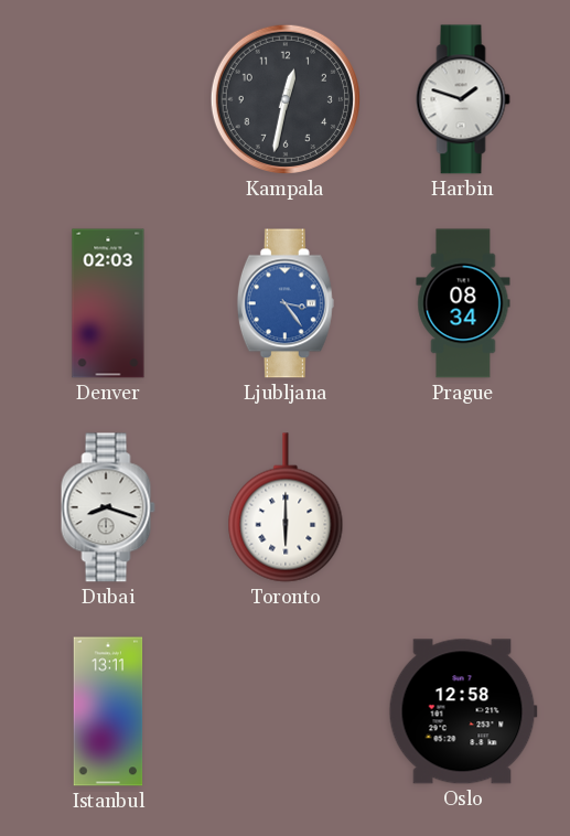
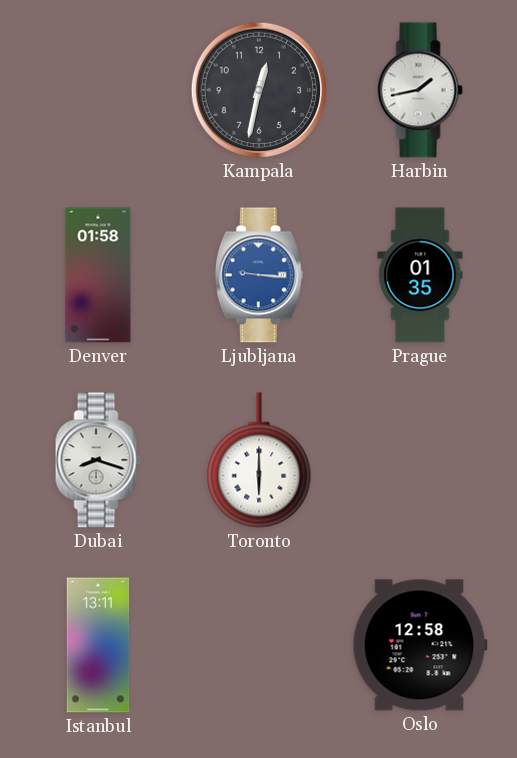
Harbin: 1:48 -> 1:43
Denver: 02:03 -> 01:58
Ljubljana: 3:24 -> 9:16
Prague: 08:34 -> 01:35
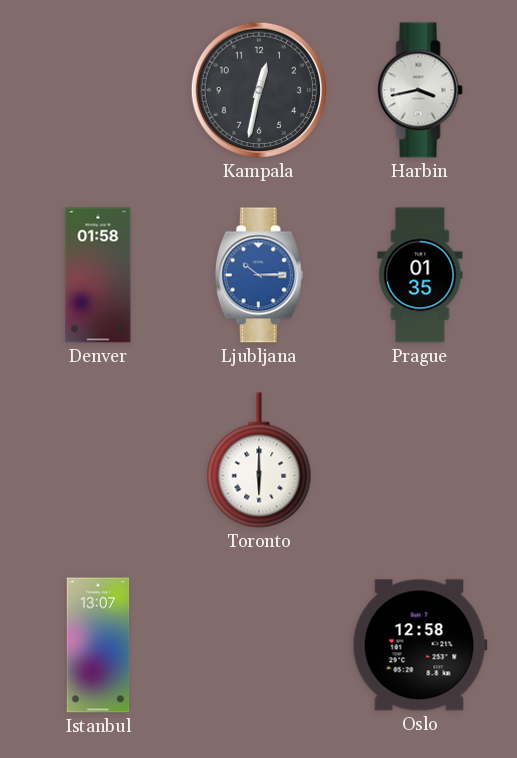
Harbin: 1:43 -> 3:43
Ljubljana: 9:16 -> 10:15
Dubai: 8:18 -> none
Istanbul: 13:11 -> 13:07
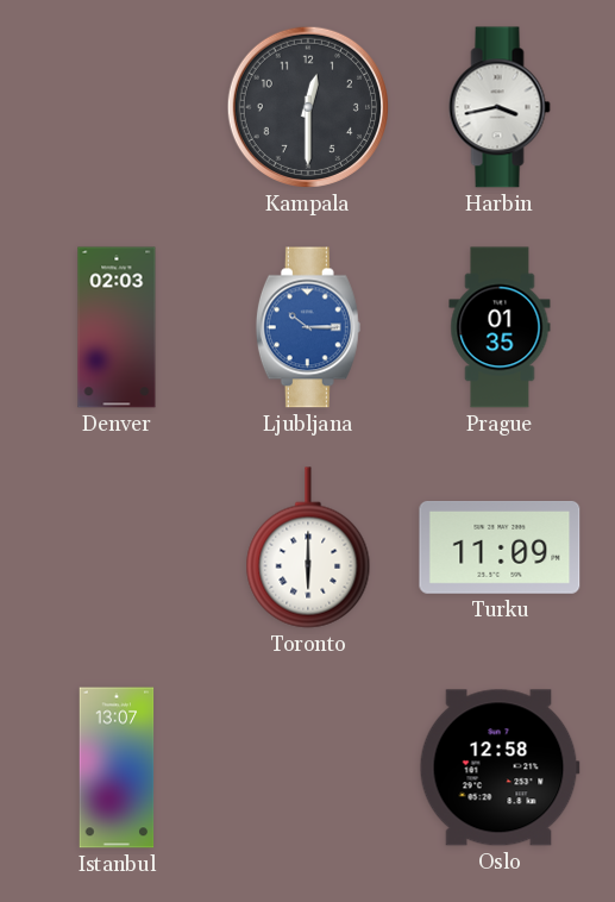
Kampala: 12:32 -> 12:30
Denver: 01:58 -> 02:03
Turku: none -> 11:09
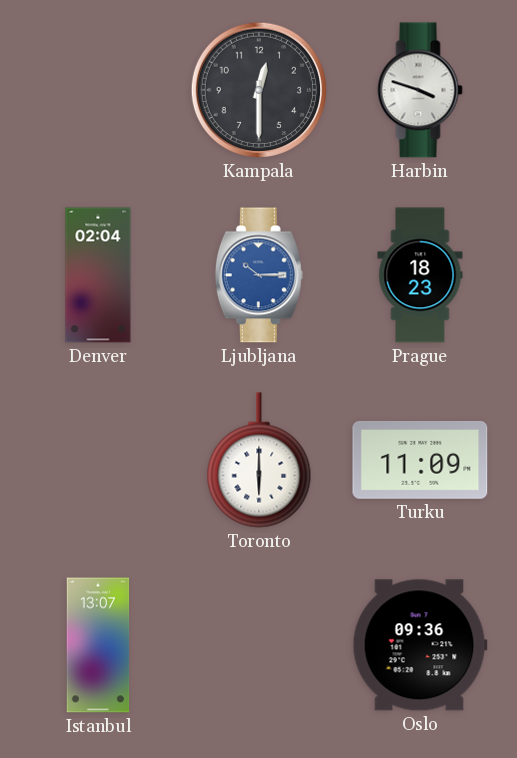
Harbin: 3:43 -> 3:48
Denver: 02:03 -> 02:04
Prague: 01:35 -> 18:23
Oslo: 12:58 -> 09:36
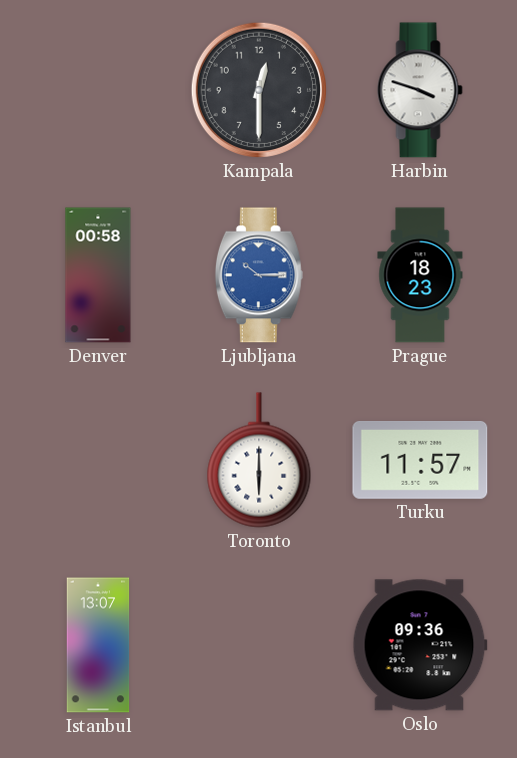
Denver: 02:04 -> 00:58
Turku: 11:09 -> 11:57
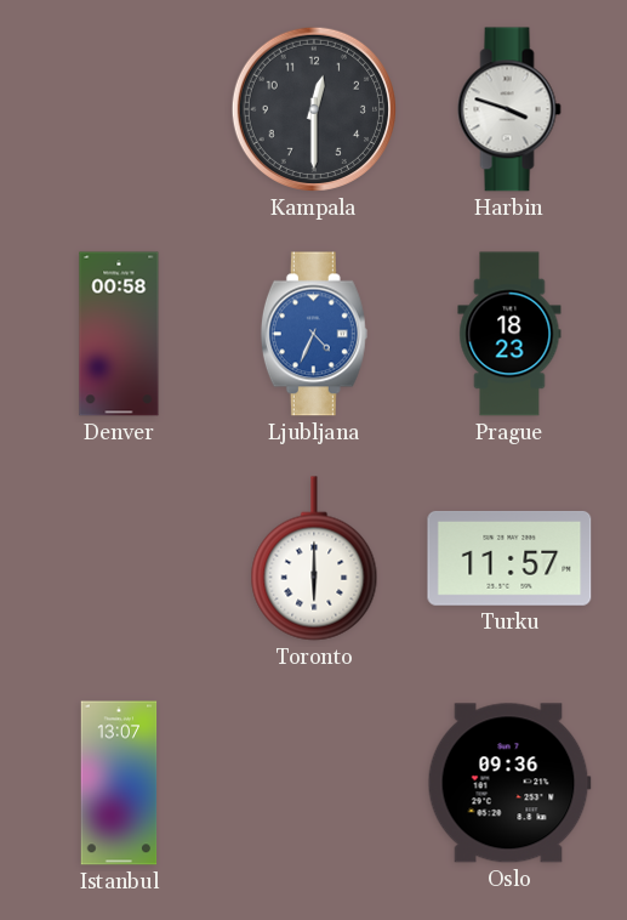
Ljubljana: 10:15 -> 4:34
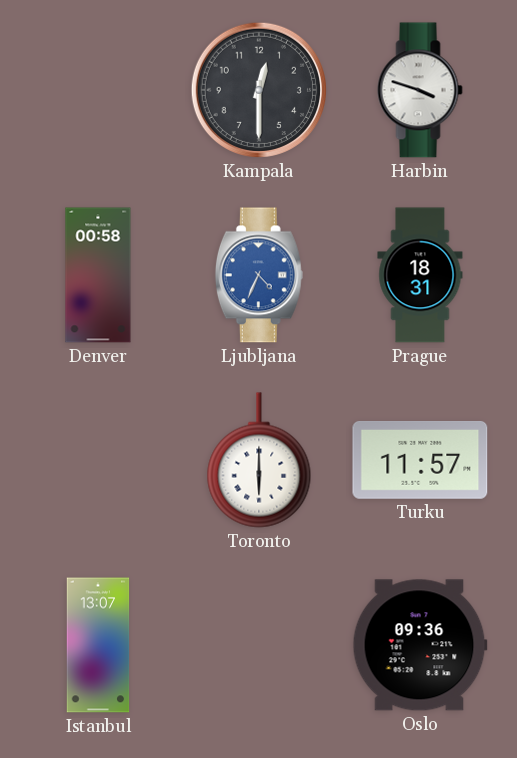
Prague: 18:23 -> 18:31
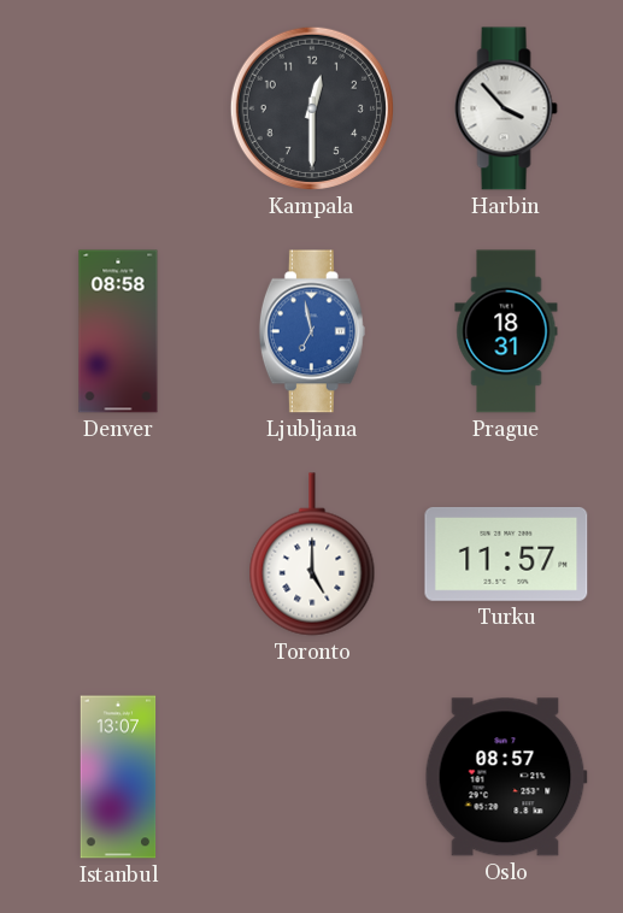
Harbin: 3:48 -> 3:53
Denver: 00:58 -> 08:58
Ljubljana: 4:34 -> 6:58
Toronto: 6:00 -> 5:00
Oslo: 09:36 -> 08:57
